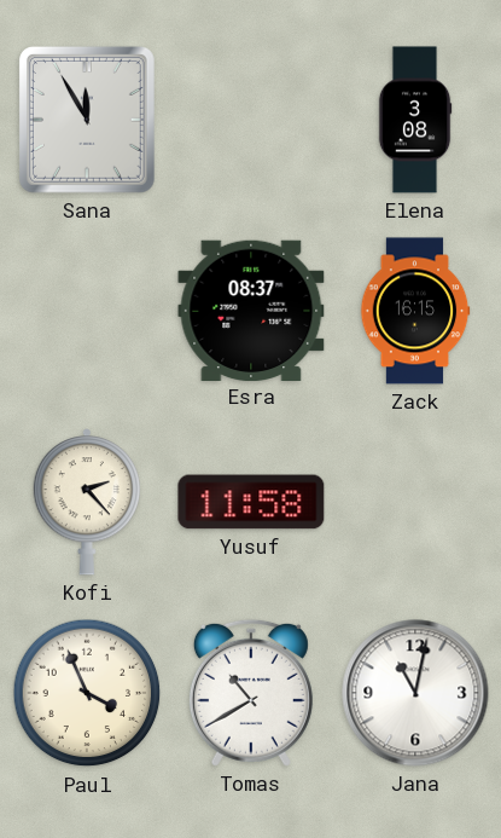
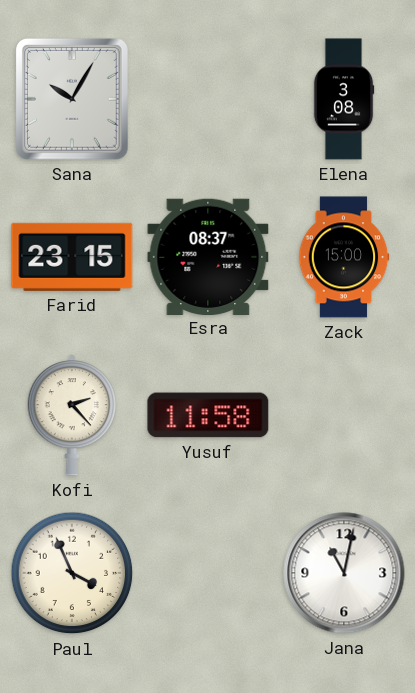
Sana: 11:55 -> 10:05
Farid: none -> 23:15
Zack: 16:15 -> 15:00
Tomas: 10:40 -> none
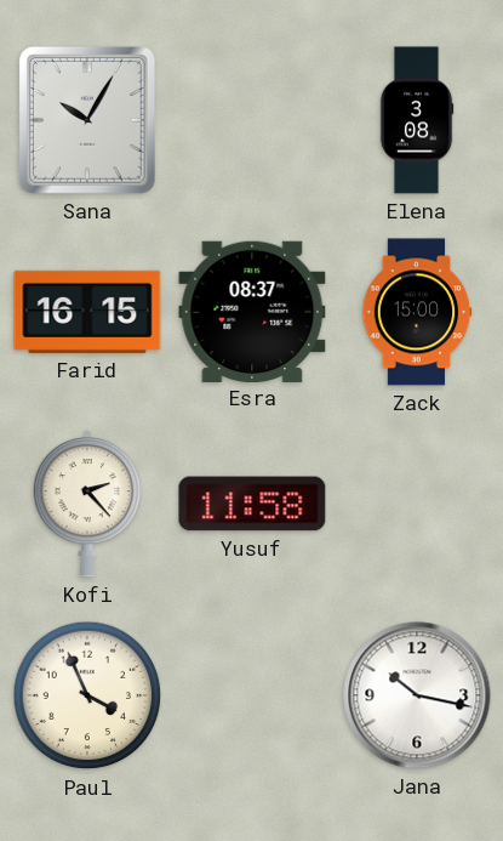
Farid: 23:15 -> 16:15
Jana: 11:02 -> 10:17
